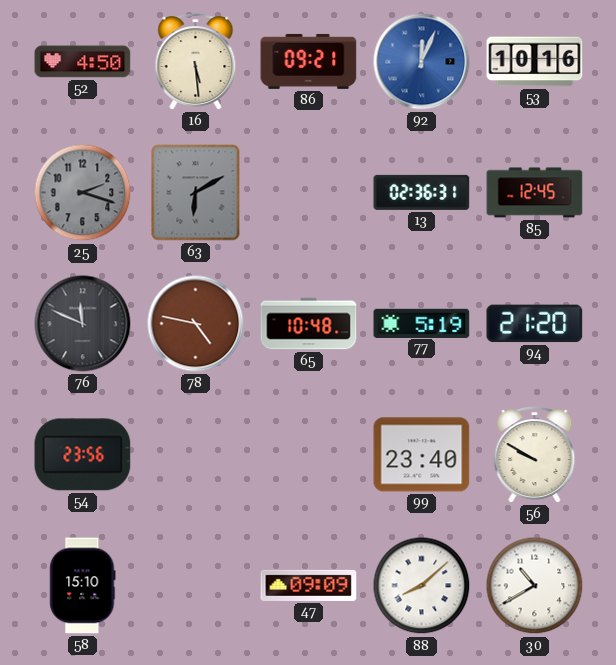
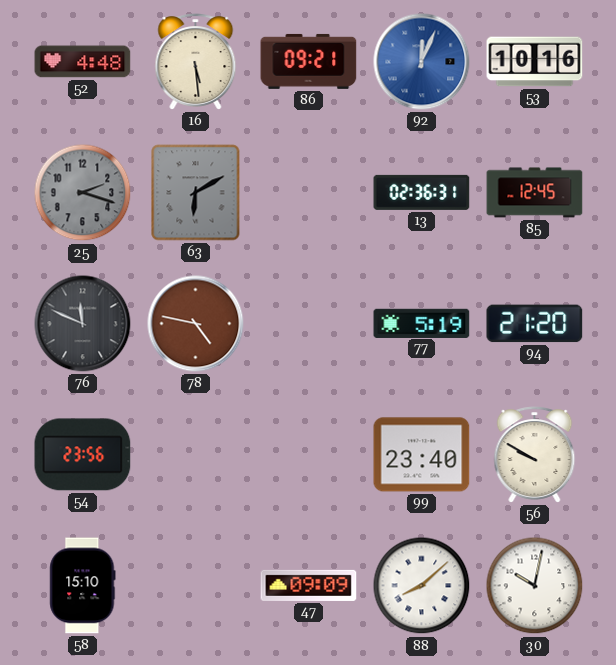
52: 4:50 -> 4:48
65: 10:48 -> none
30: 10:40 -> 10:02
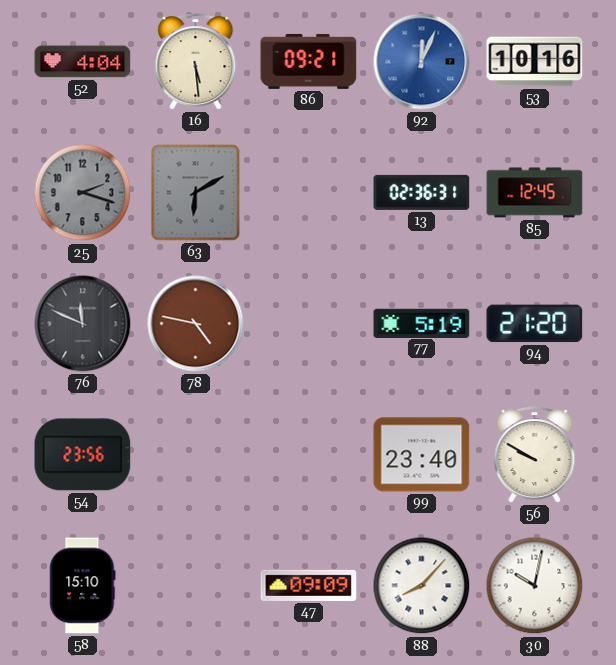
52: 4:48 -> 4:04
88: 8:08 -> 8:07
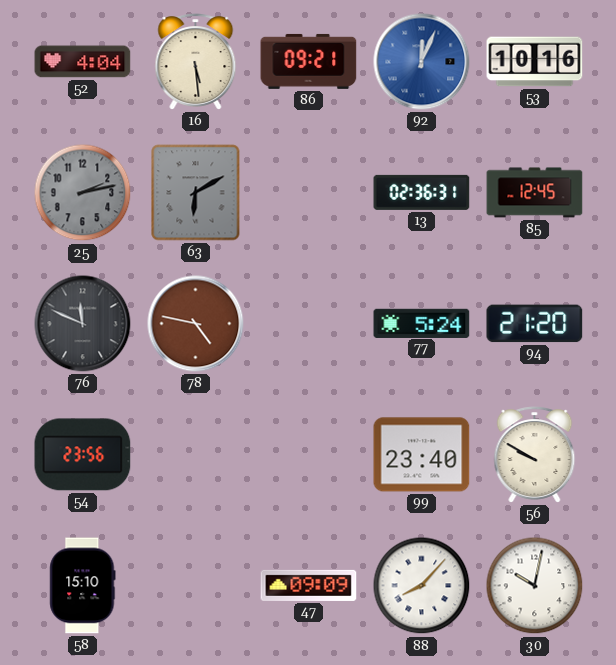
25: 2:18 -> 2:13
77: 5:19 -> 5:24
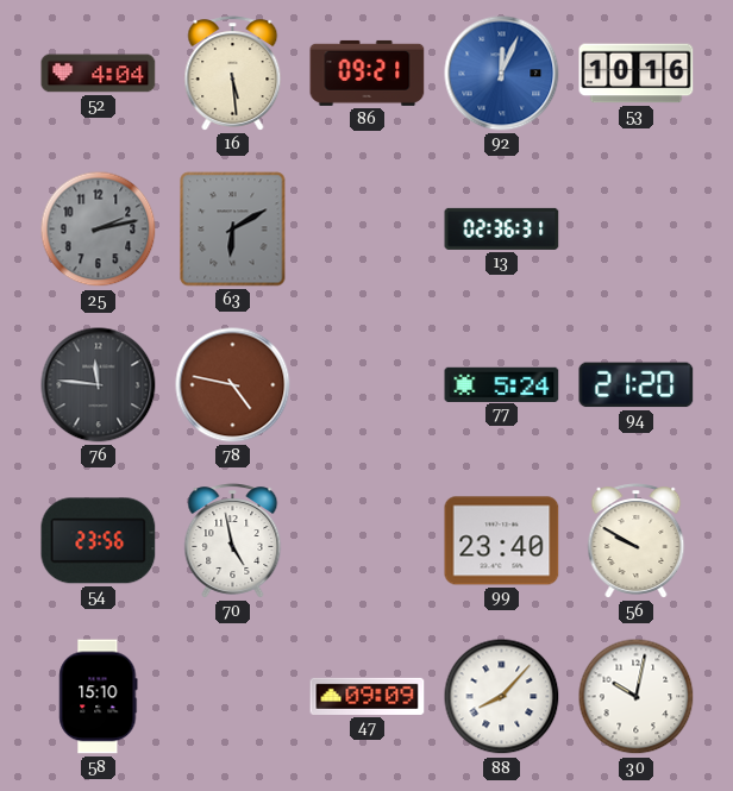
85: 12:45 -> none
76: 11:49 -> 11:46
70: none -> 4:58
